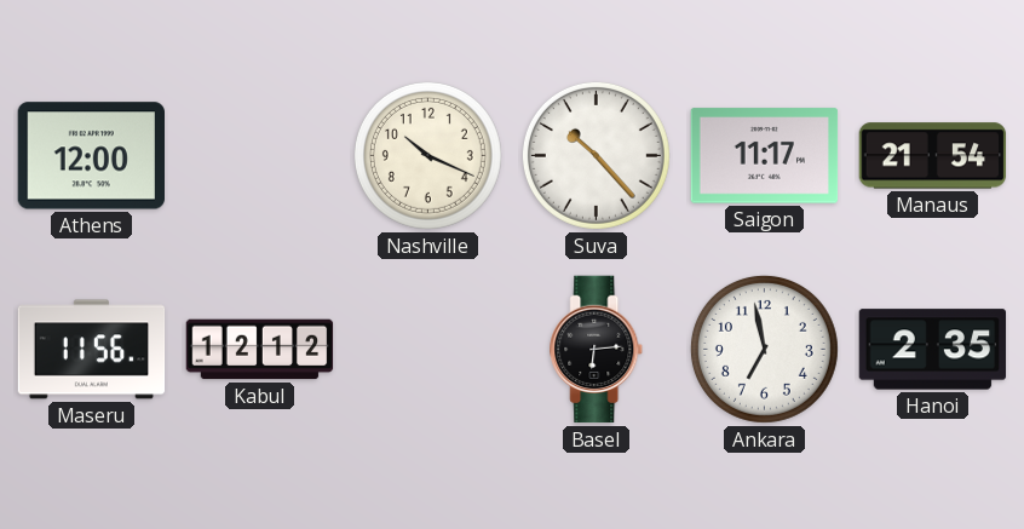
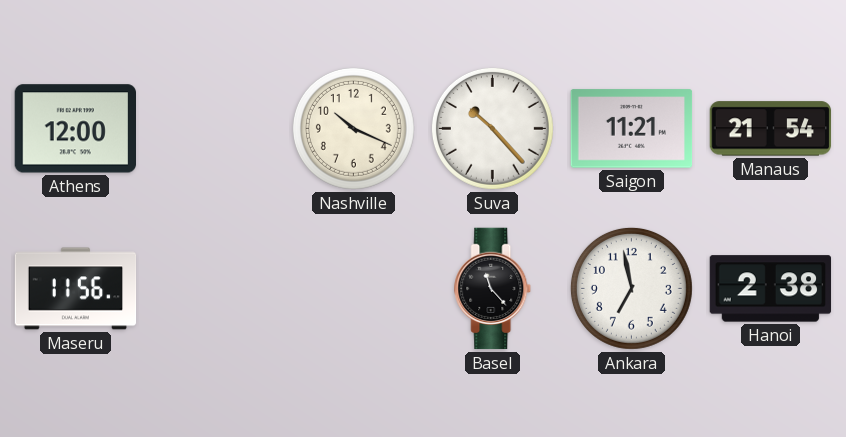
Saigon: 11:17 -> 11:21
Kabul: 12:12 -> none
Basel: 6:14 -> 11:23
Hanoi: 2:35 -> 2:38
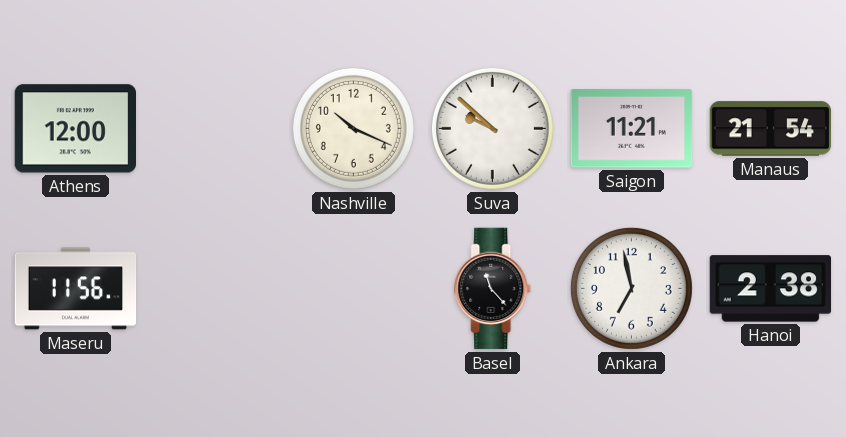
Suva: 10:23 -> 9:52
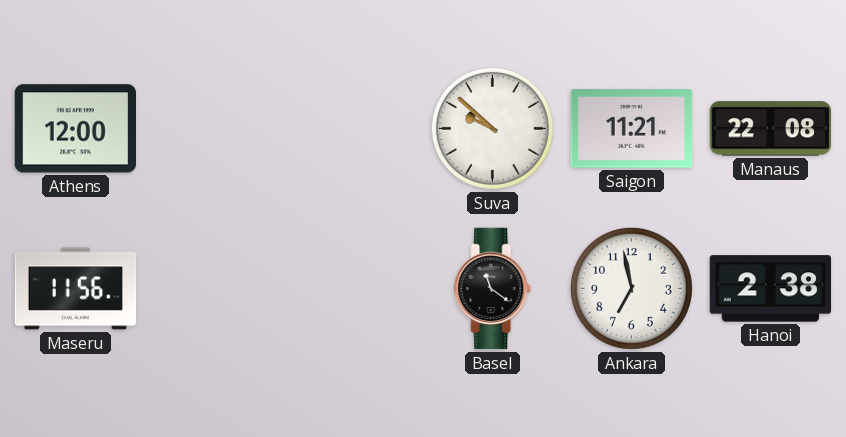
Nashville: 10:19 -> none
Manaus: 21:54 -> 22:08
Basel: 11:23 -> 11:21
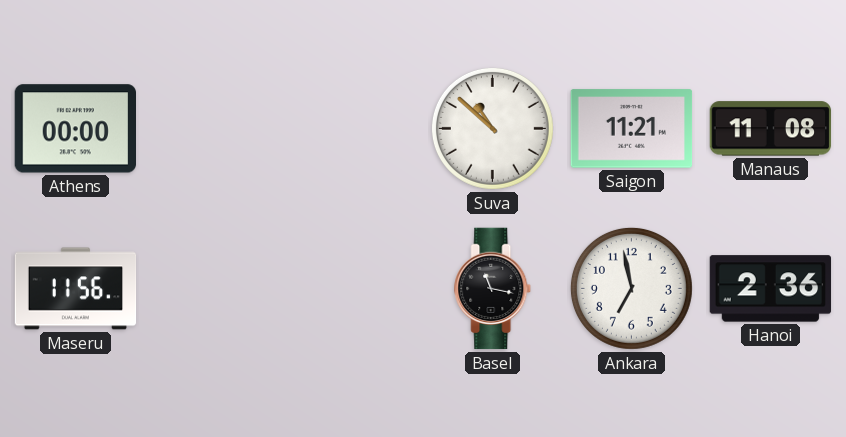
Athens: 12:00 -> 00:00
Suva: 9:52 -> 10:52
Manaus: 22:08 -> 11:08
Basel: 11:21 -> 11:17
Hanoi: 2:38 -> 2:36
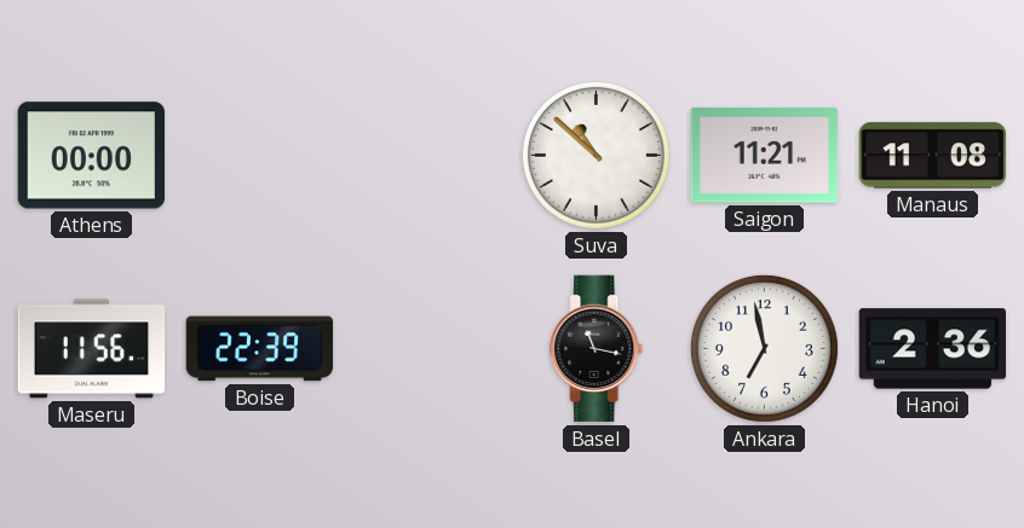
Boise: none -> 22:39
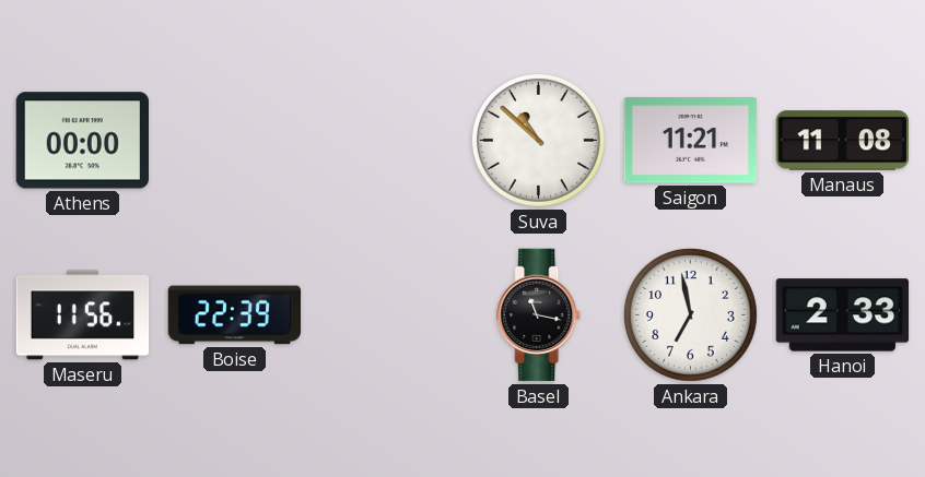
Hanoi: 2:36 -> 2:33
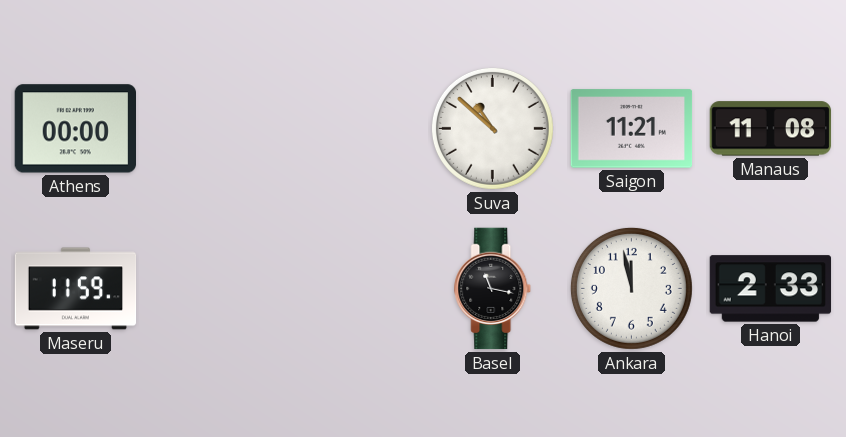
Maseru: 11:56 -> 11:59
Boise: 22:39 -> none
Ankara: 6:58 -> 11:58
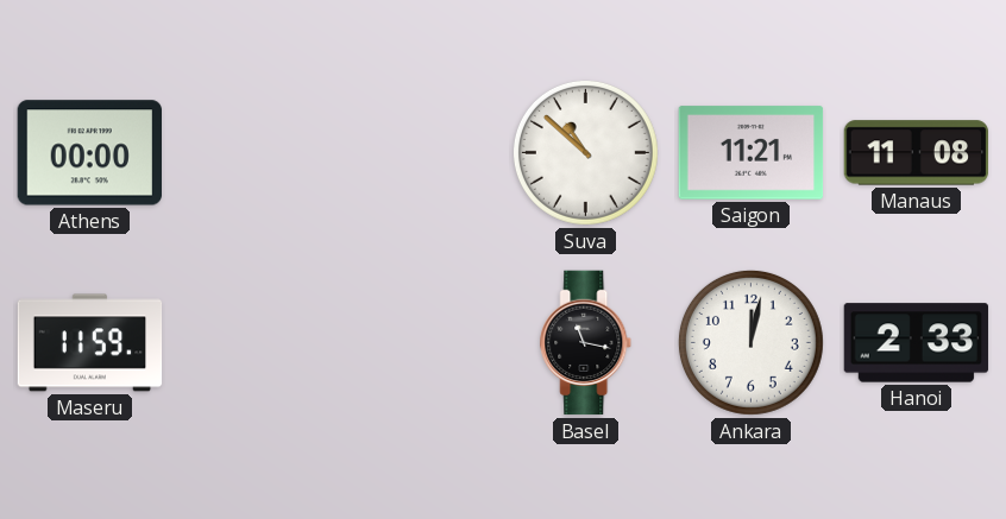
Ankara: 11:58 -> 12:02
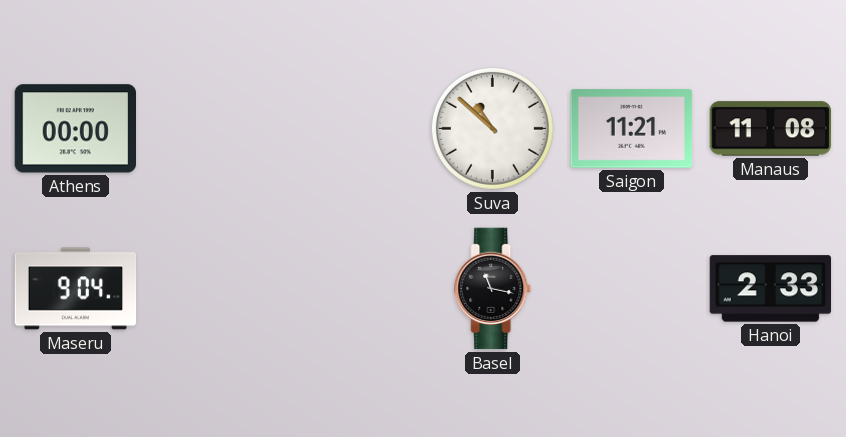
Maseru: 11:59 -> 9:04
Ankara: 12:02 -> none
